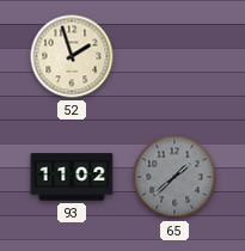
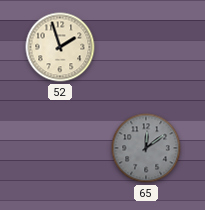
93: 11:02 -> none
65: 1:38 -> 12:09
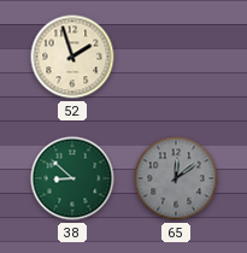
38: none -> 8:52
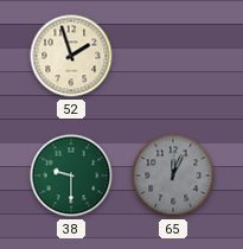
38: 8:52 -> 9:30
65: 12:09 -> 12:04
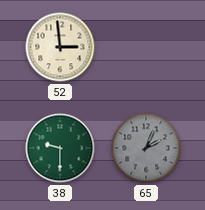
52: 1:57 -> 2:59
65: 12:04 -> 2:04
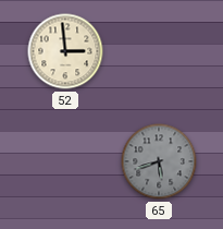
38: 9:30 -> none
65: 2:04 -> 5:42
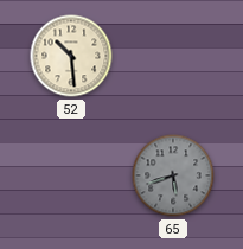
52: 2:59 -> 10:29
